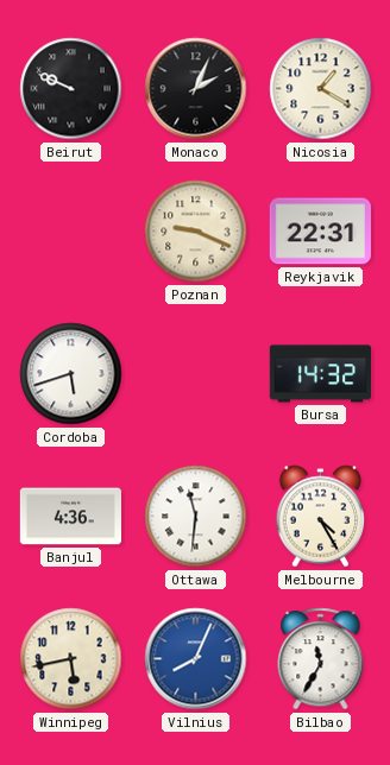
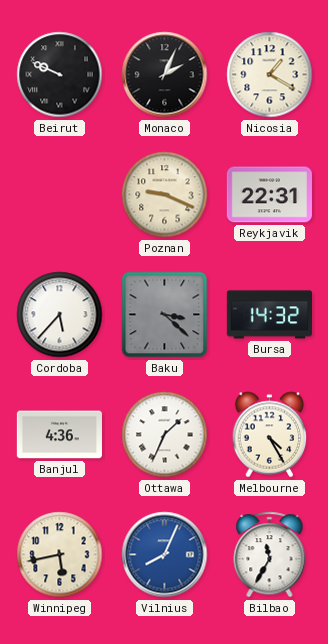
Cordoba: 5:42 -> 5:37
Baku: none -> 3:22
Ottawa: 11:31 -> 1:34
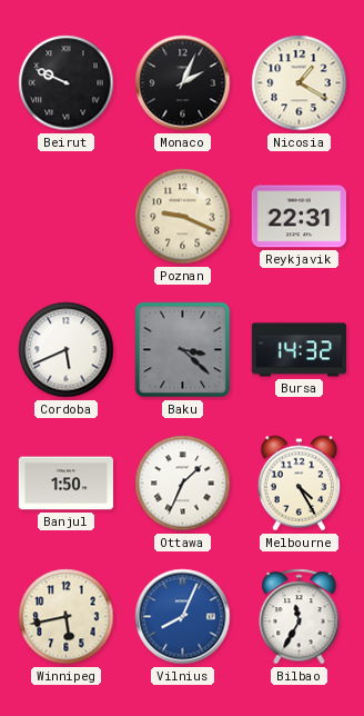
Cordoba: 5:37 -> 5:41
Banjul: 4:36 -> 1:50
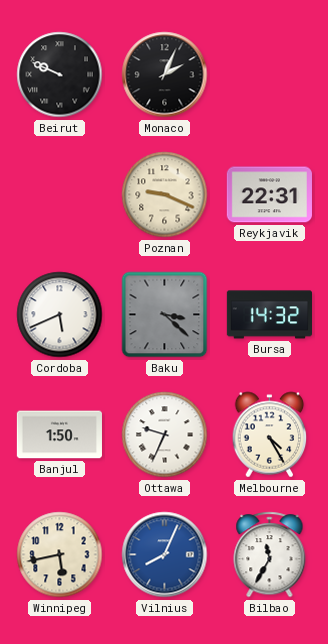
Nicosia: 1:20 -> none
Ottawa: 1:34 -> 9:34
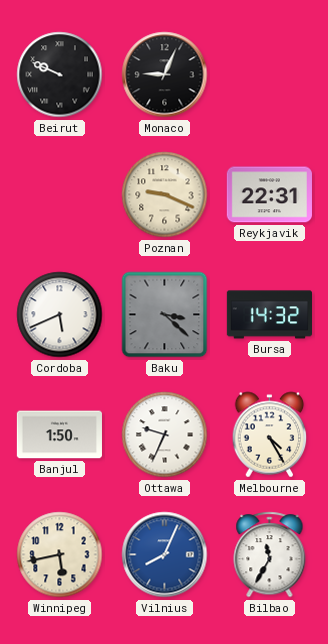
Monaco: 2:04 -> 9:04
